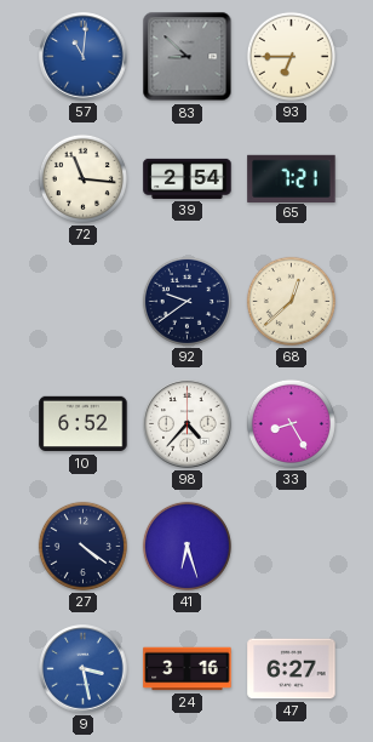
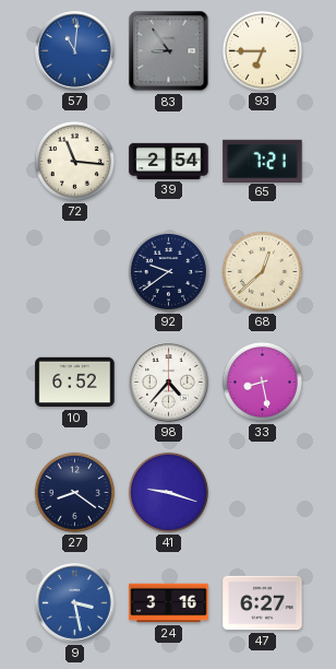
83: 8:52 -> 8:54
33: 8:25 -> 8:28
27: 4:21 -> 8:21
41: 6:27 -> 9:18
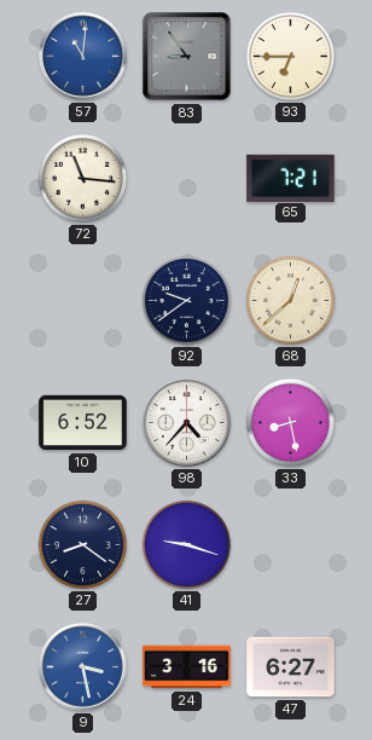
39: 2:54 -> none
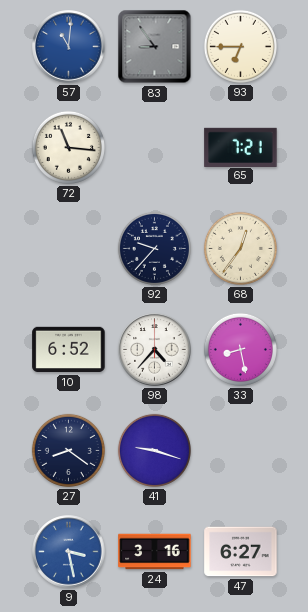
92: 9:39 -> 9:37
68: 12:38 -> 12:36
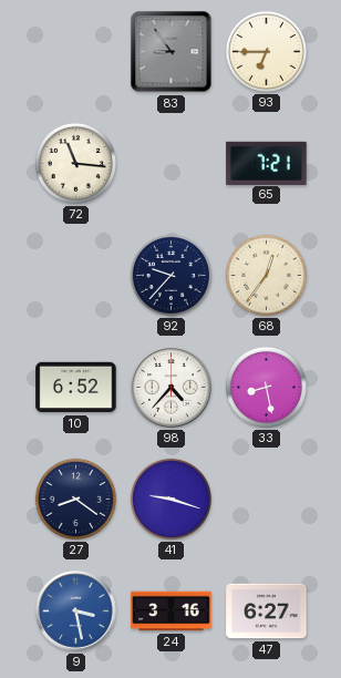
57: 11:01 -> none
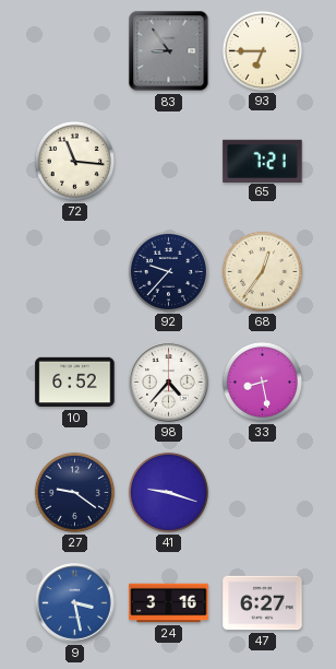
27: 8:21 -> 9:21
